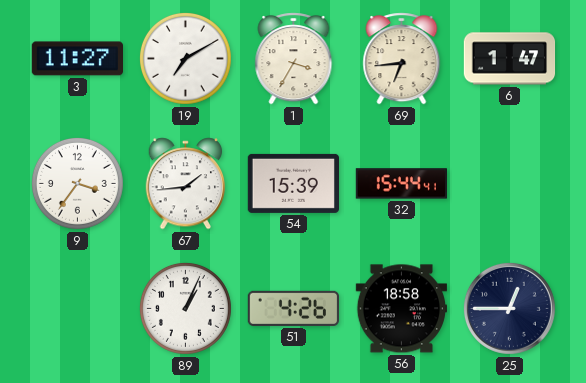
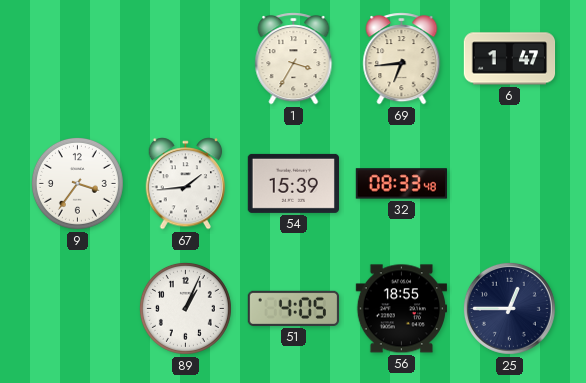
3: 11:27 -> none
19: 7:10 -> none
32: 15:44 -> 08:33
51: 4:26 -> 4:05
56: 18:58 -> 18:55
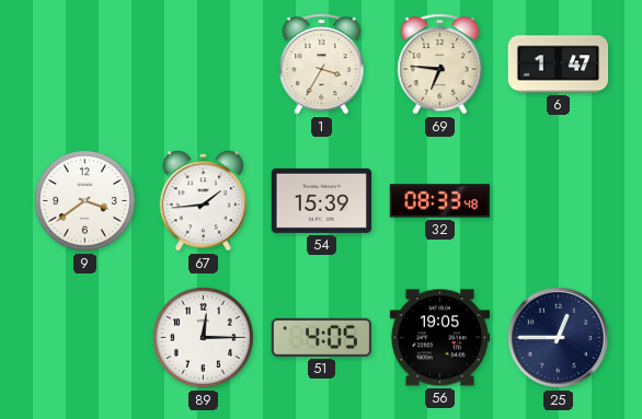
69: 6:44 -> 6:46
9: 3:36 -> 3:39
89: 1:04 -> 12:15
56: 18:55 -> 19:05
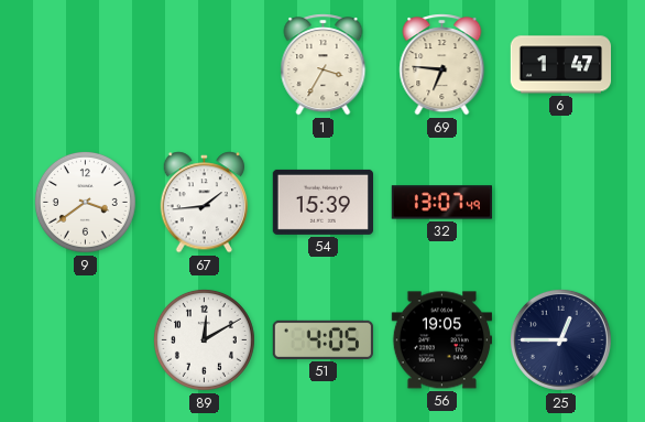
32: 08:33 -> 13:07
89: 12:15 -> 12:10
